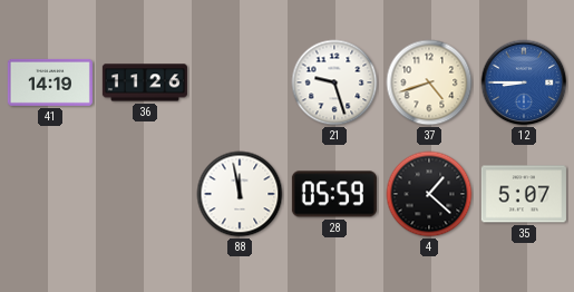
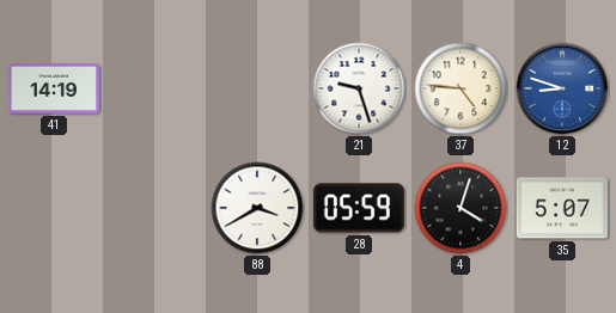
36: 11:26 -> none
37: 4:42 -> 4:46
12: 8:45 -> 8:48
88: 11:58 -> 3:40
4: 1:22 -> 4:03
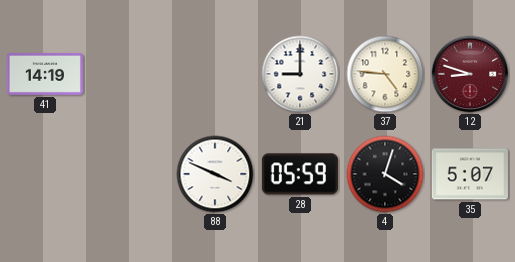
21: 9:27 -> 9:00
12 dial: blue -> burgundy
88: 3:40 -> 3:49
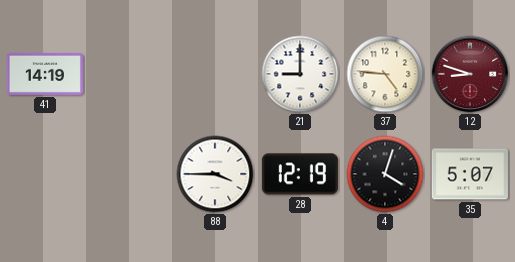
88: 3:49 -> 3:45
28: 05:59 -> 12:19
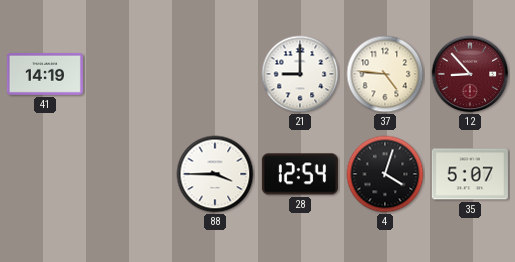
12: 8:48 -> 8:53
28: 12:19 -> 12:54
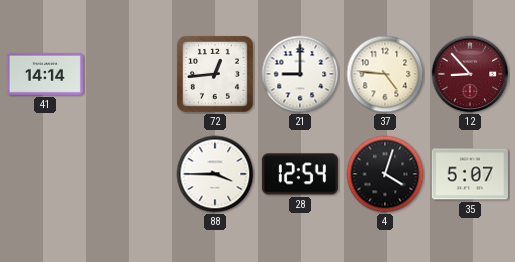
41: 14:19 -> 14:14
72: none -> 12:44
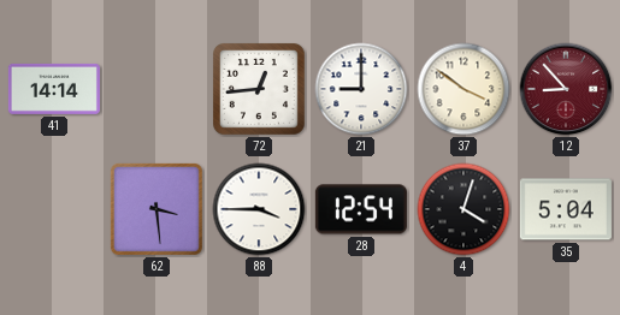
37: 4:46 -> 3:51
62: none -> 3:29
35: 5:07 -> 5:04
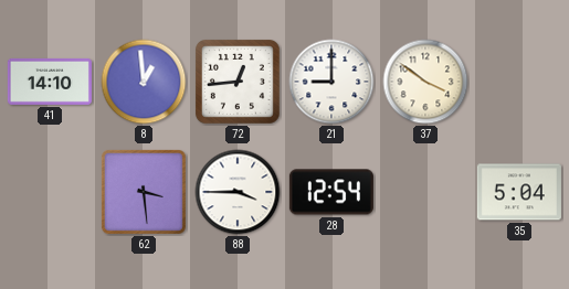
41: 14:14 -> 14:10
8: none -> 12:59
12: 8:53 -> none
4: 4:03 -> none
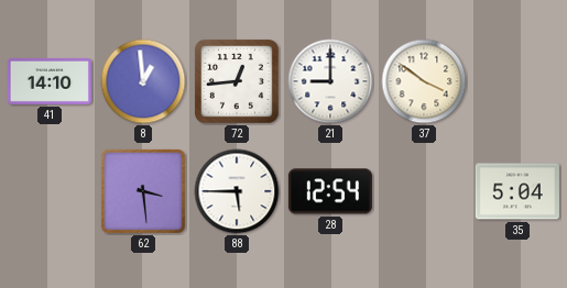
88: 3:45 -> 5:45
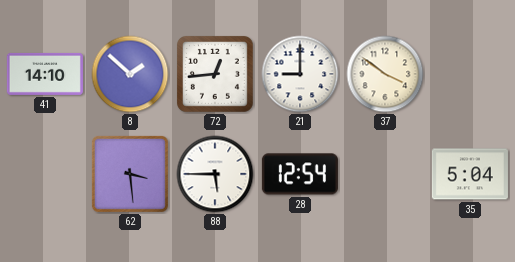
8: 12:59 -> 1:52
